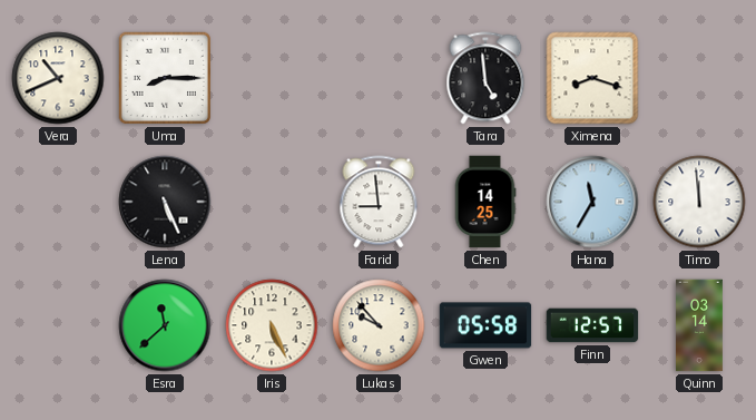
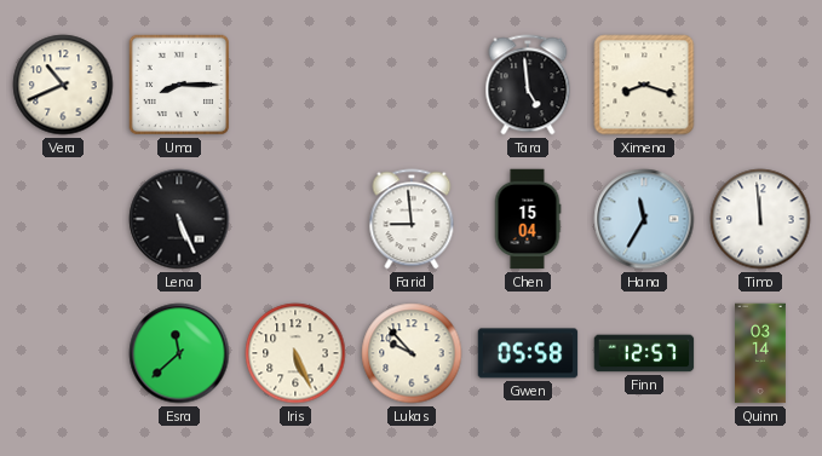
Chen: 14:25 -> 15:04
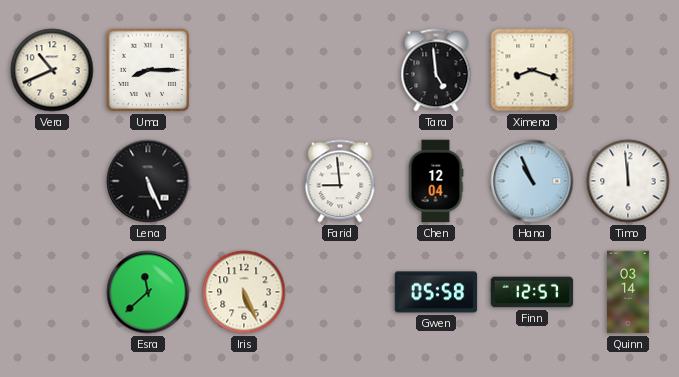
Chen: 15:04 -> 12:04
Hana: 11:35 -> 10:56
Lukas: 9:53 -> none
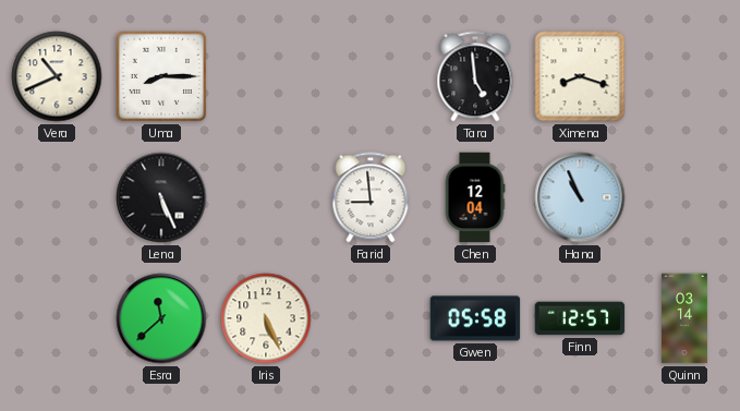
Timo: 11:59 -> none
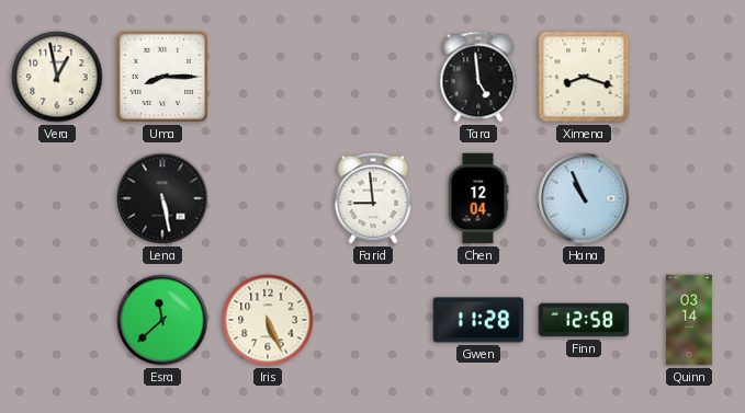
Vera: 10:41 -> 12:58
Lena: 5:26 -> 5:28
Gwen: 05:58 -> 11:28
Finn: 12:57 -> 12:58
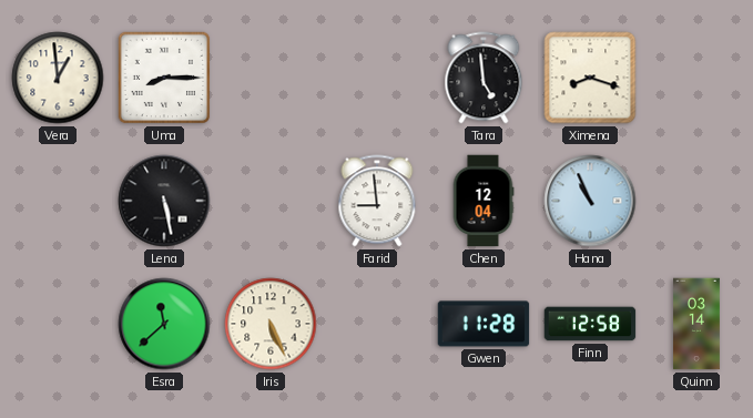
Vera: 12:58 -> 12:59
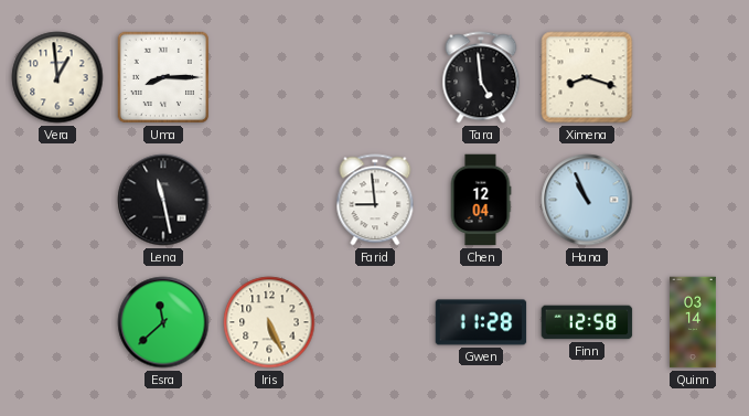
Lena: 5:28 -> 11:28
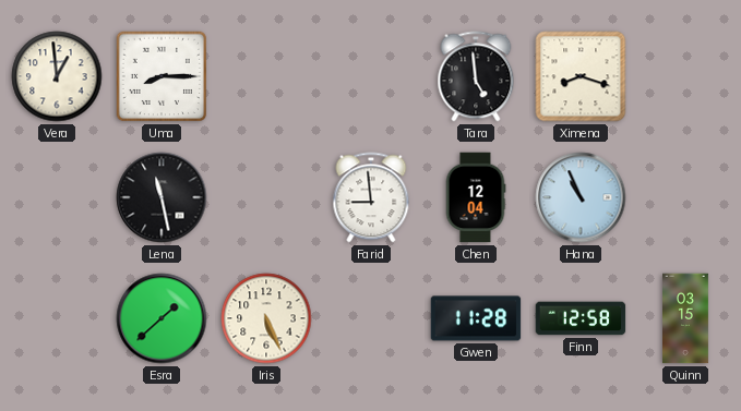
Esra: 11:38 -> 1:38
Quinn: 03:14 -> 03:15
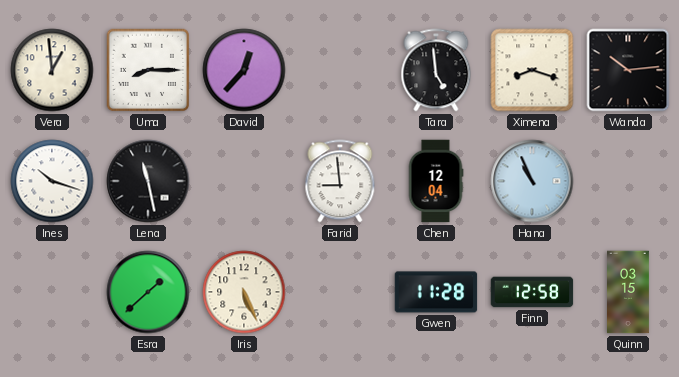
David: none -> 12:37
Wanda: none -> 10:14
Ines: none -> 10:18
